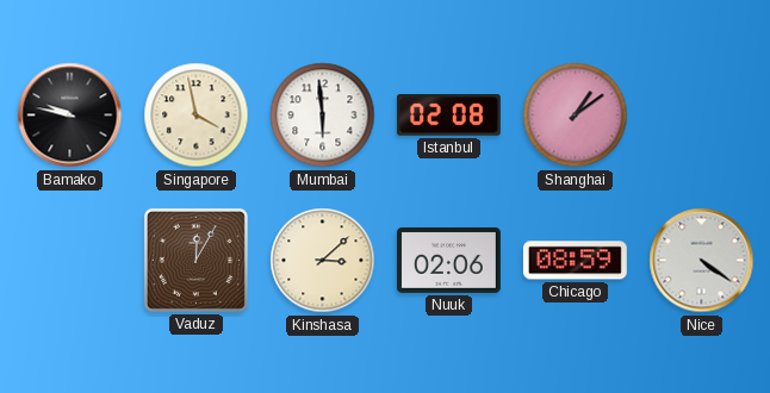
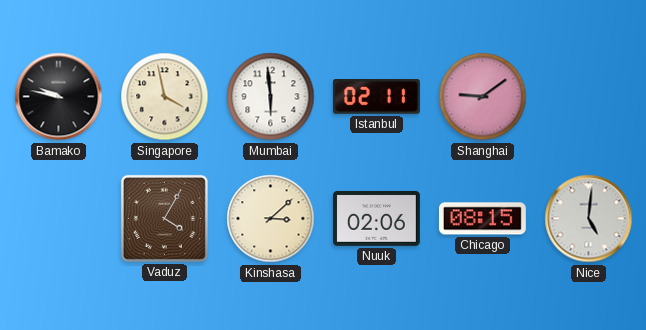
Istanbul: 02:08 -> 02:11
Shanghai: 1:09 -> 9:09
Vaduz: 12:05 -> 4:05
Chicago: 08:59 -> 08:15
Nice: 4:21 -> 5:01
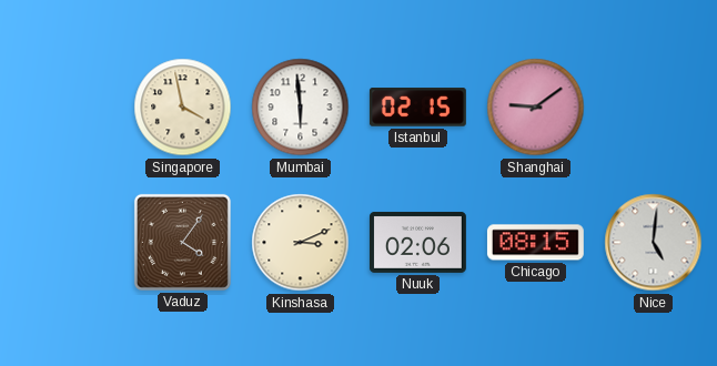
Bamako: 9:47 -> none
Istanbul: 02:11 -> 02:15
Vaduz: 4:05 -> 4:06
Kinshasa: 3:08 -> 3:11
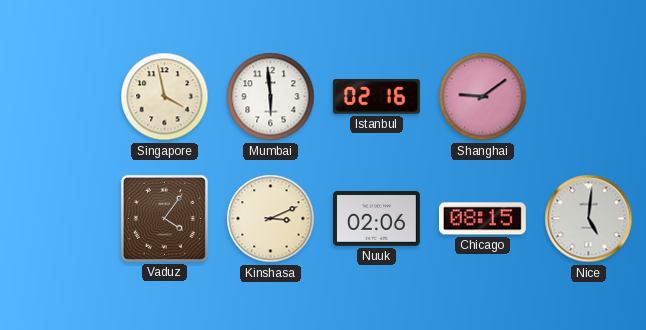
Istanbul: 02:15 -> 02:16
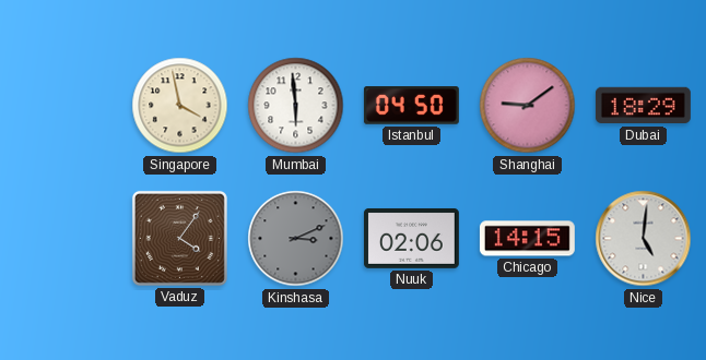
Istanbul: 02:16 -> 04:50
Dubai: none -> 18:29
Kinshasa dial: cream -> grey
Chicago: 08:15 -> 14:15
